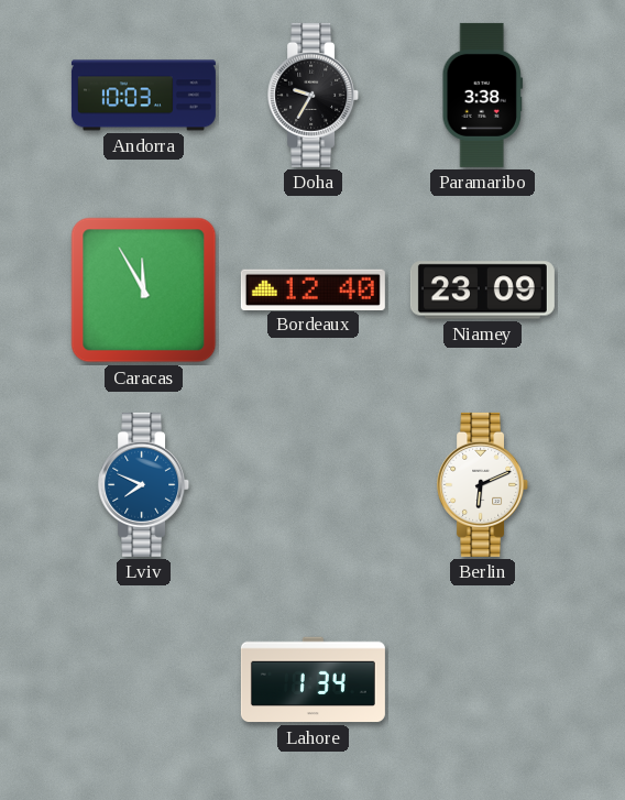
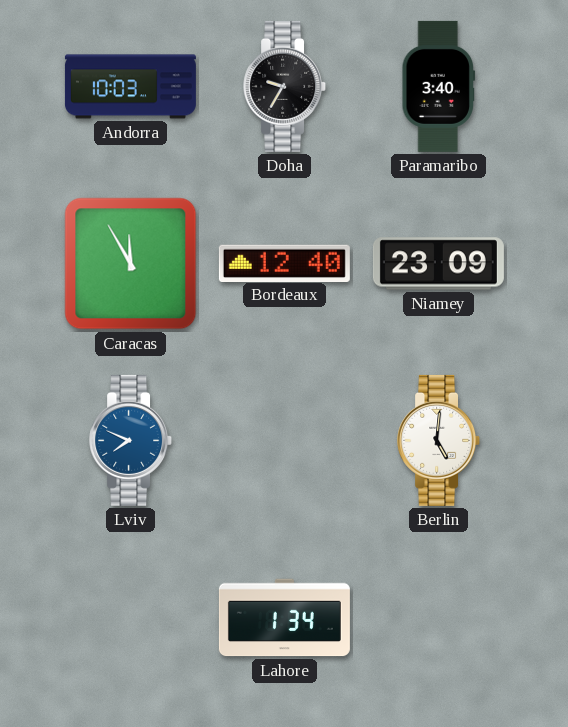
Paramaribo: 3:38 -> 3:40
Berlin: 6:11 -> 5:01
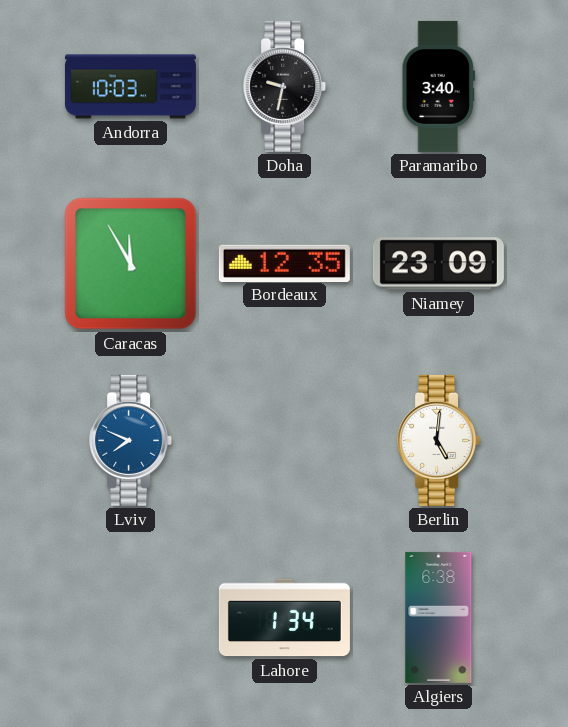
Doha: 9:35 -> 9:32
Bordeaux: 12:40 -> 12:35
Algiers: none -> 6:38
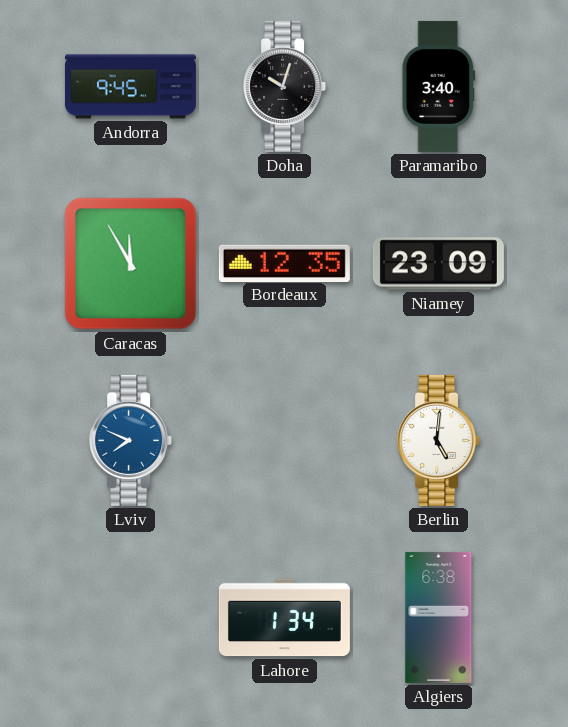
Andorra: 10:03 -> 9:45
Doha: 9:32 -> 10:03
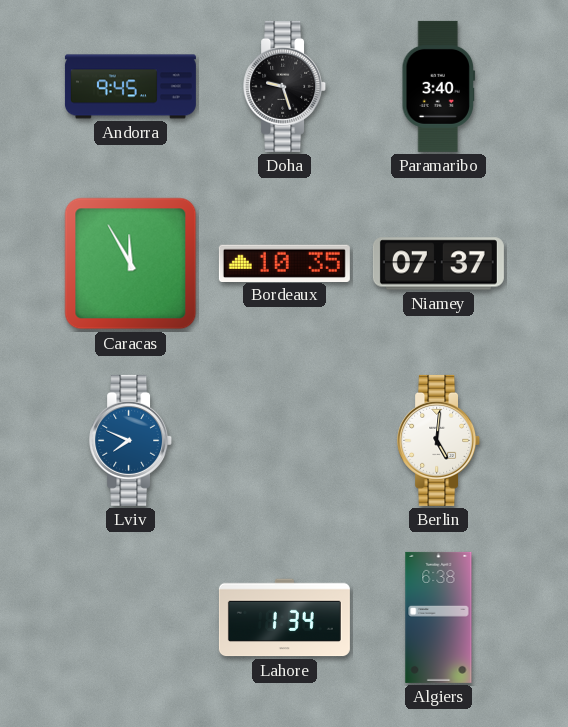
Doha: 10:03 -> 9:27
Bordeaux: 12:35 -> 10:35
Niamey: 23:09 -> 07:37
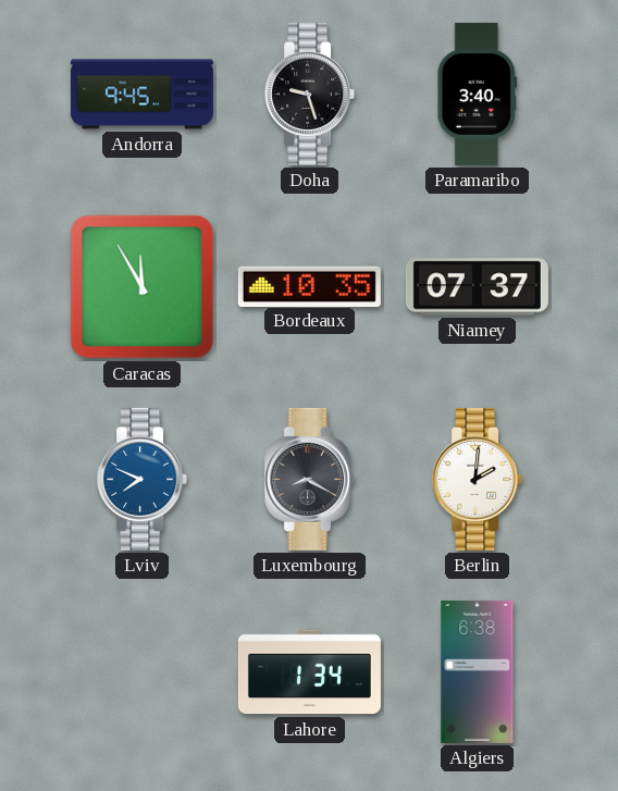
Luxembourg: none -> 8:20
Berlin: 5:01 -> 2:01
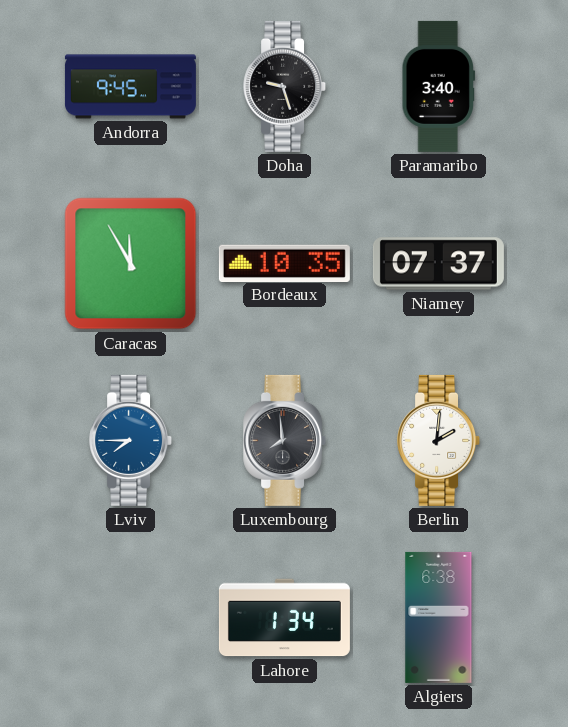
Lviv: 7:49 -> 7:45
Luxembourg: 8:20 -> 7:59
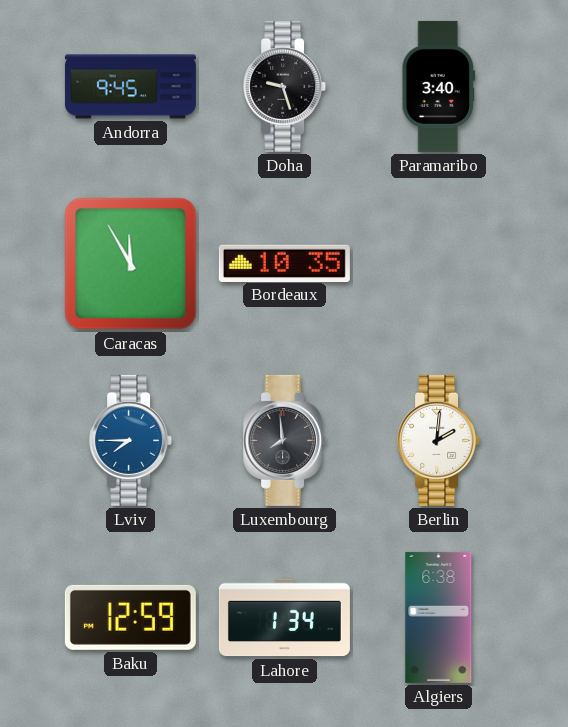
Niamey: 07:37 -> none
Baku: none -> 12:59
